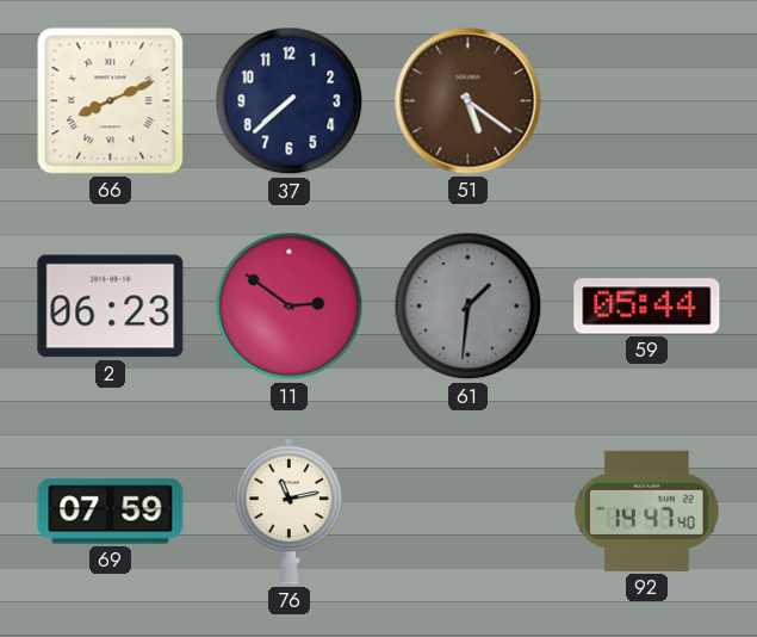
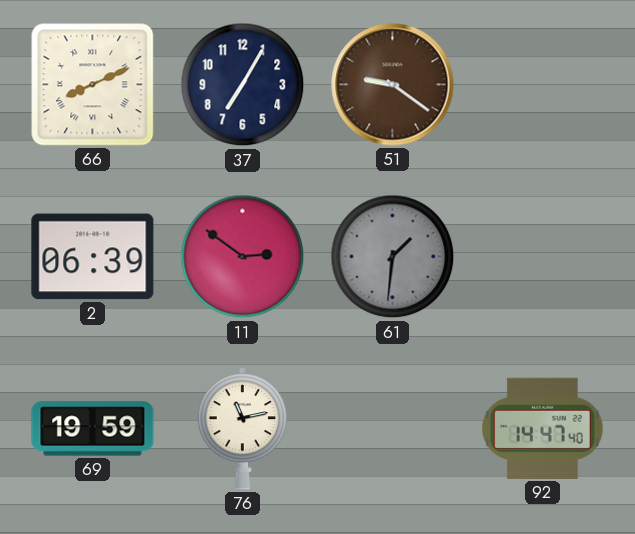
37: 7:38 -> 7:05
51: 5:21 -> 9:21
2: 06:23 -> 06:39
59: 05:44 -> none
69: 07:59 -> 19:59
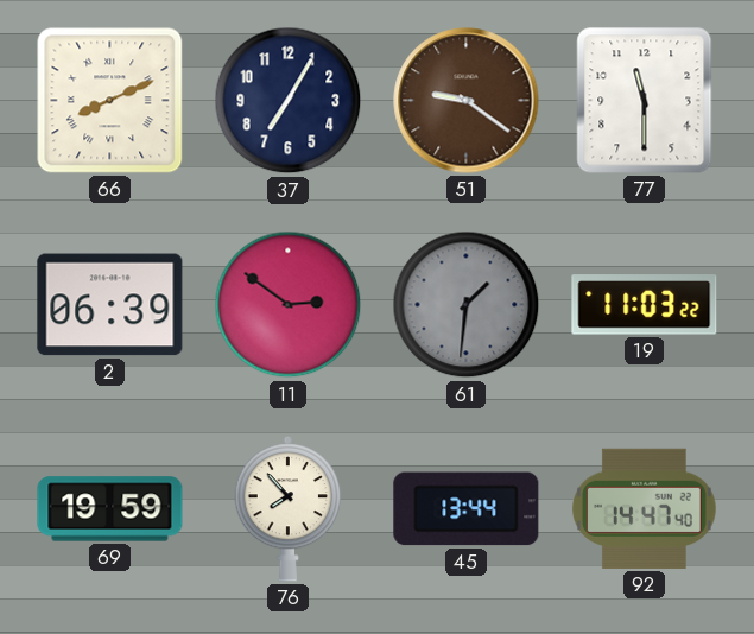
77: none -> 11:30
19: none -> 11:03
76: 11:13 -> 7:53
45: none -> 13:44
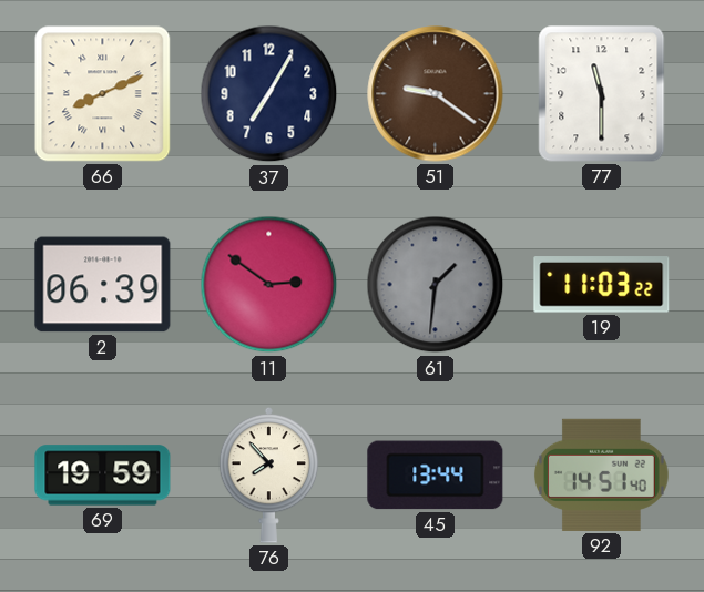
92: 14:47 -> 14:51
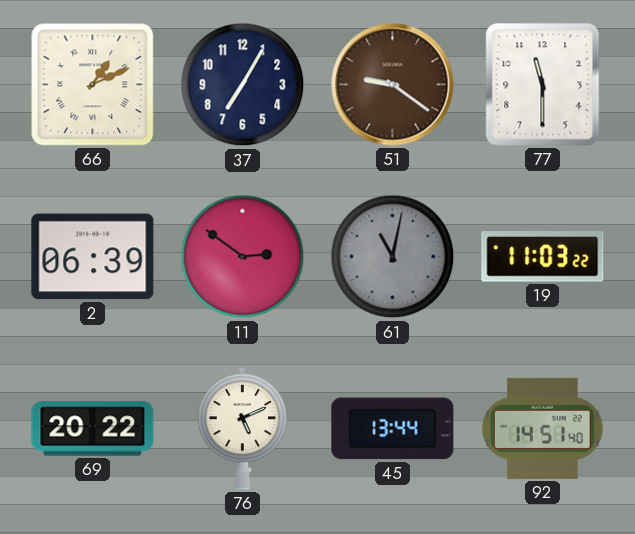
66: 8:11 -> 1:11
61: 1:31 -> 11:02
69: 19:59 -> 20:22
76: 7:53 -> 5:11
